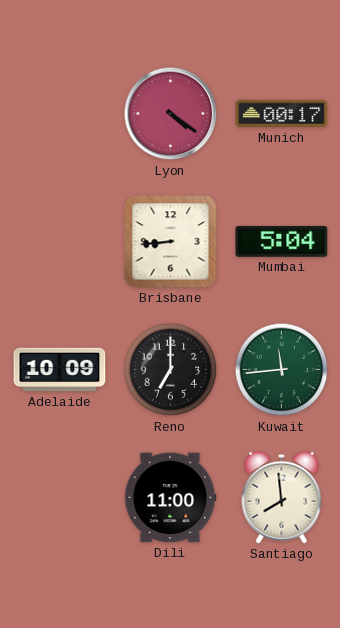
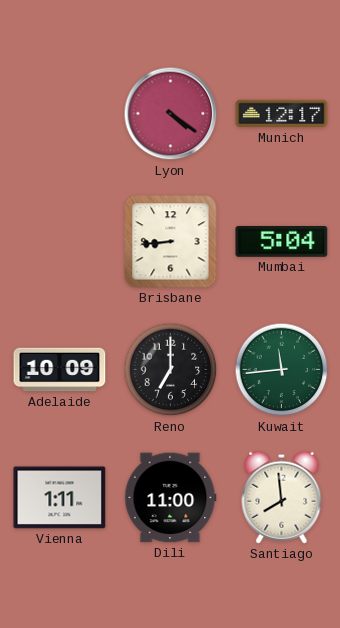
Munich: 00:17 -> 12:17
Vienna: none -> 1:11
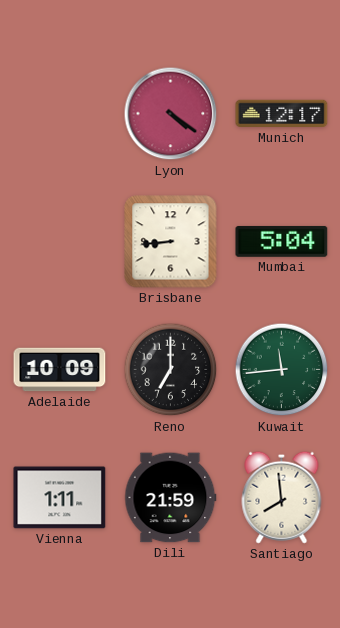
Dili: 11:00 -> 21:59
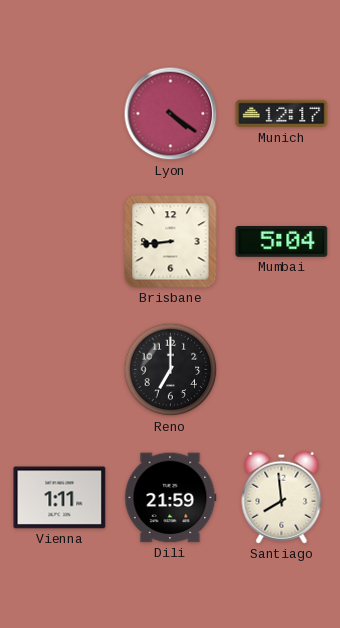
Adelaide: 10:09 -> none
Kuwait: 11:44 -> none
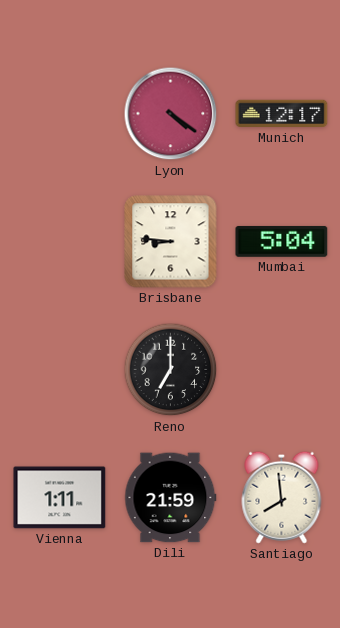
Brisbane: 8:44 -> 8:46
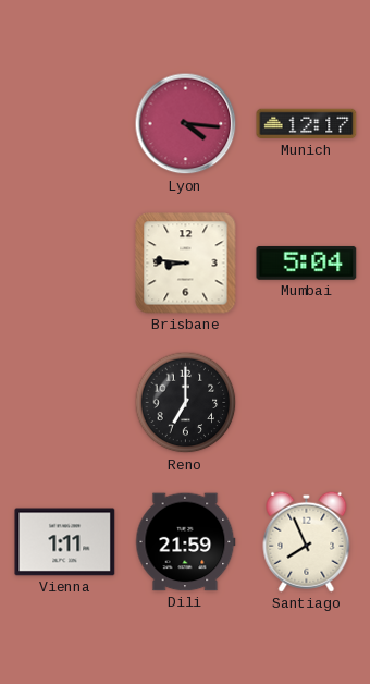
Lyon: 4:21 -> 4:16
Santiago: 7:59 -> 7:56
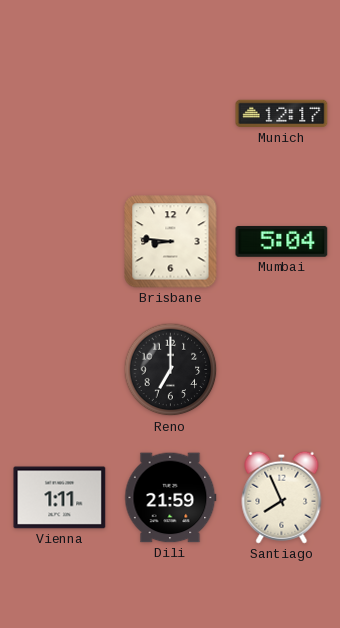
Lyon: 4:16 -> none
